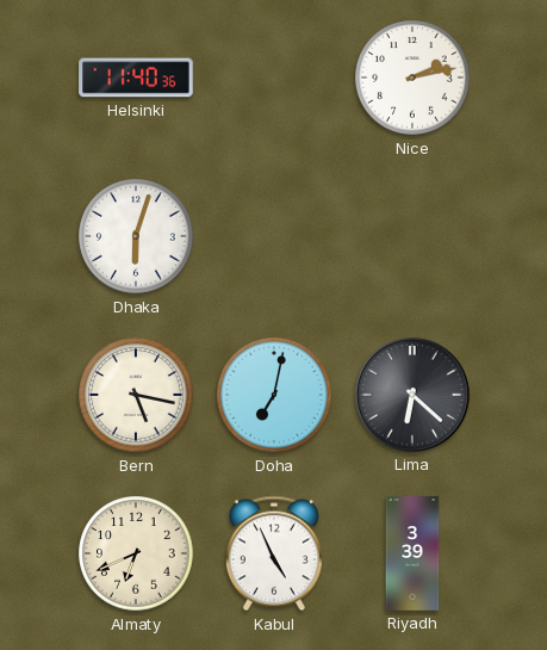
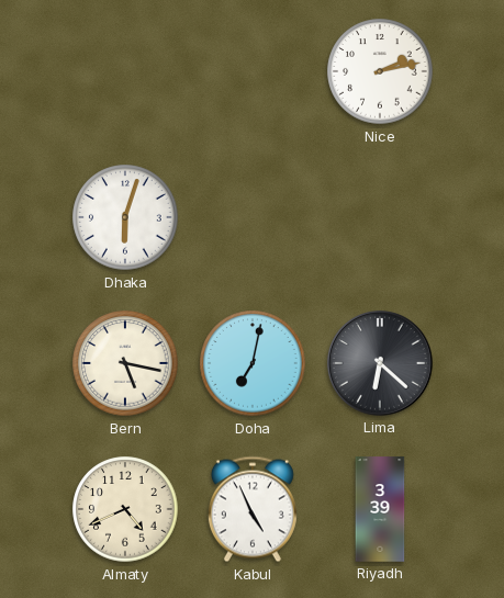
Helsinki: 11:40 -> none
Almaty: 6:41 -> 4:41
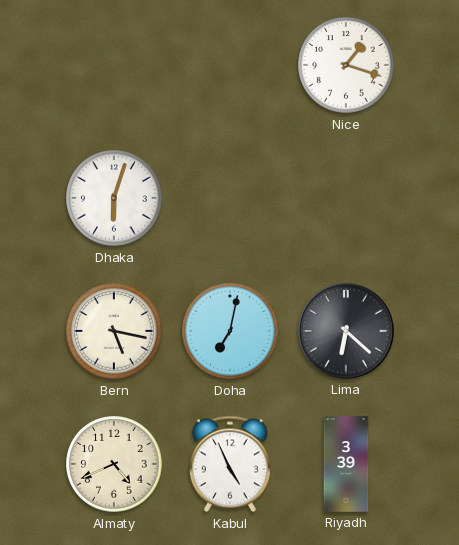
Nice: 2:13 -> 1:18
